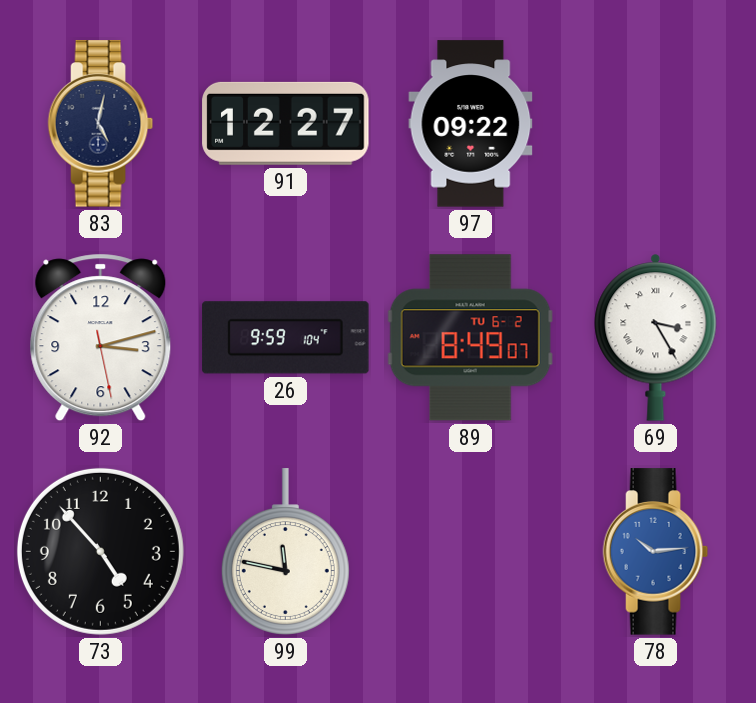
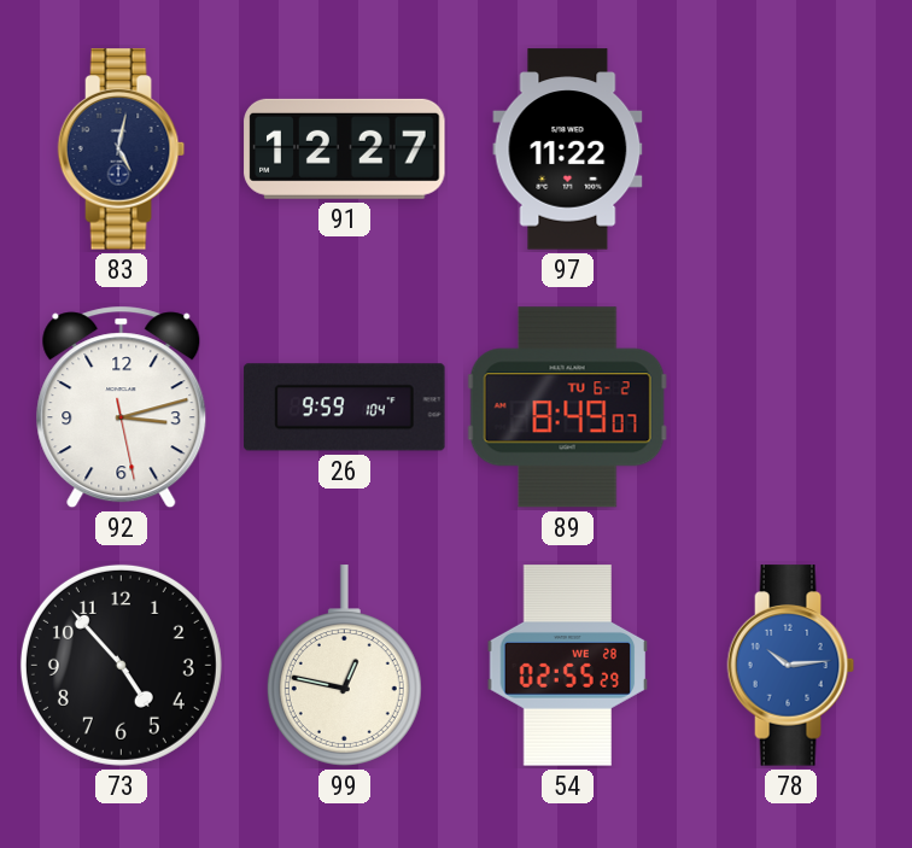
97: 09:22 -> 11:22
69: 3:25 -> none
99: 11:47 -> 12:47
54: none -> 02:55
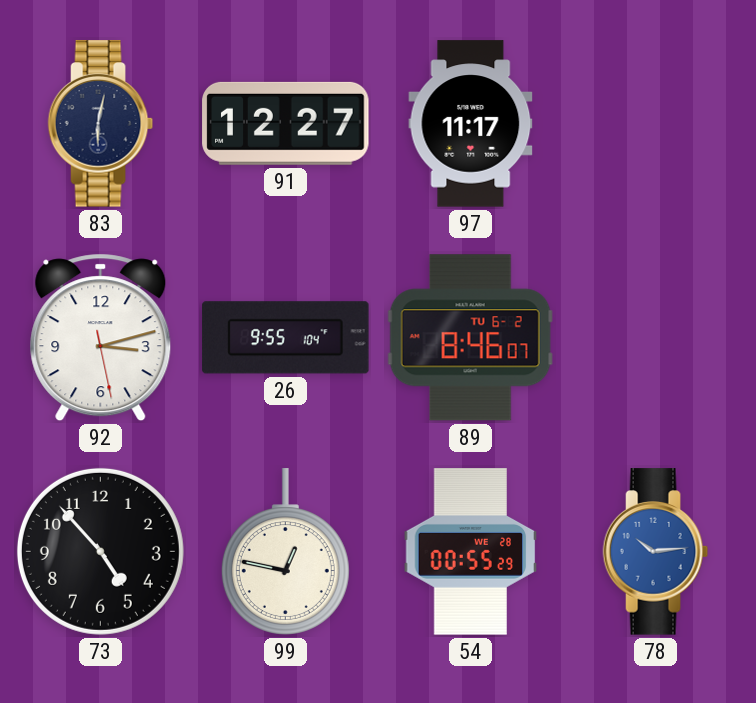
83: 5:02 -> 6:02
97: 11:22 -> 11:17
26: 9:59 -> 9:55
89: 8:49 -> 8:46
54: 02:55 -> 00:55
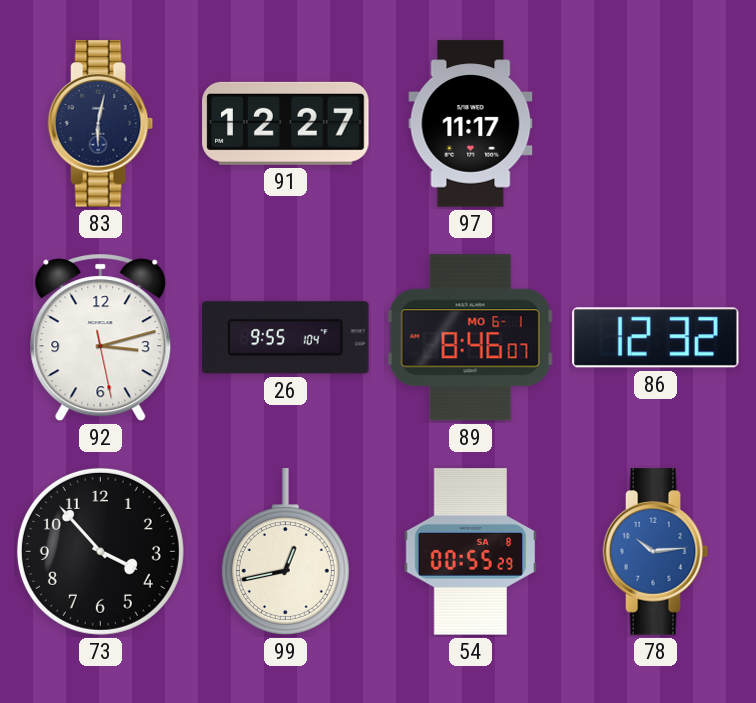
89 date: TU 6-2 -> MO 6-1
86: none -> 12:32
73: 4:53 -> 3:53
99: 12:47 -> 12:43
54 date: WE 28 -> SA 8
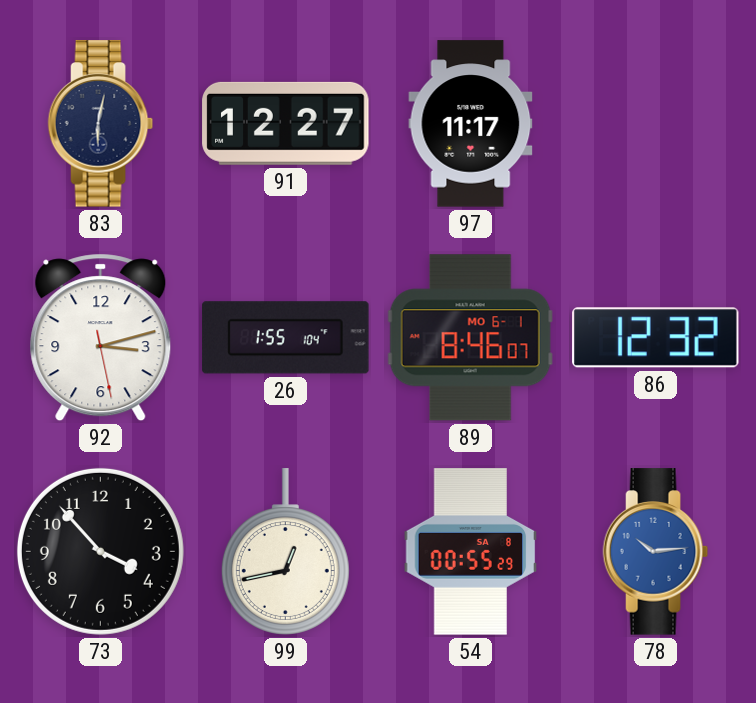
26: 9:55 -> 1:55
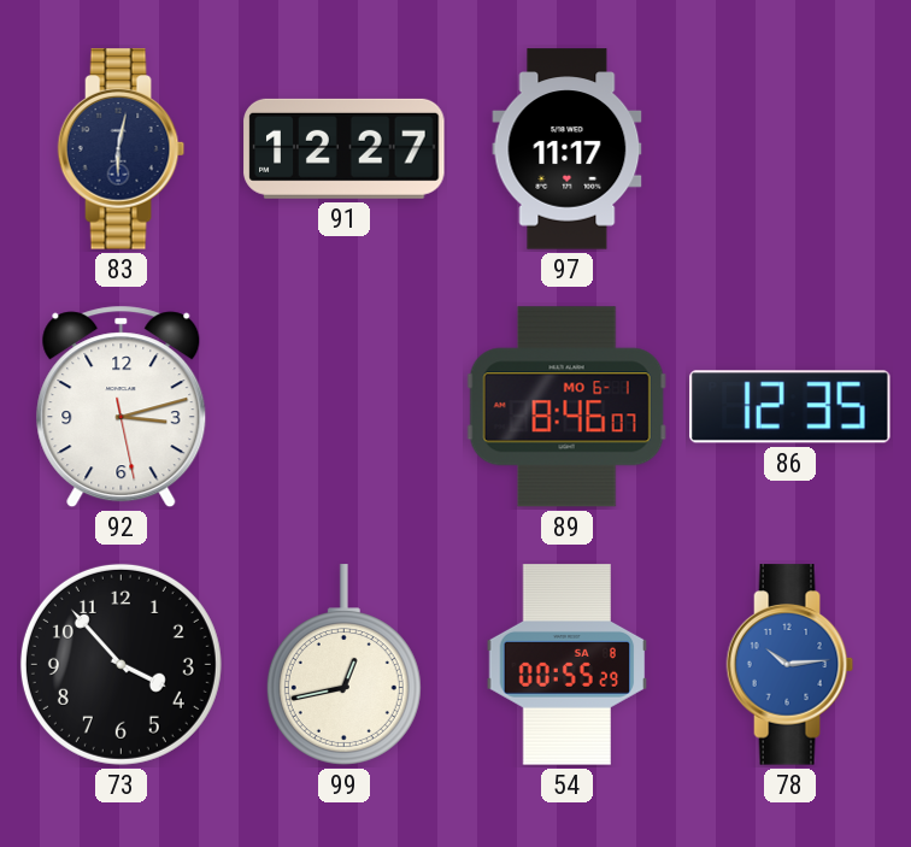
26: 1:55 -> none
86: 12:32 -> 12:35
